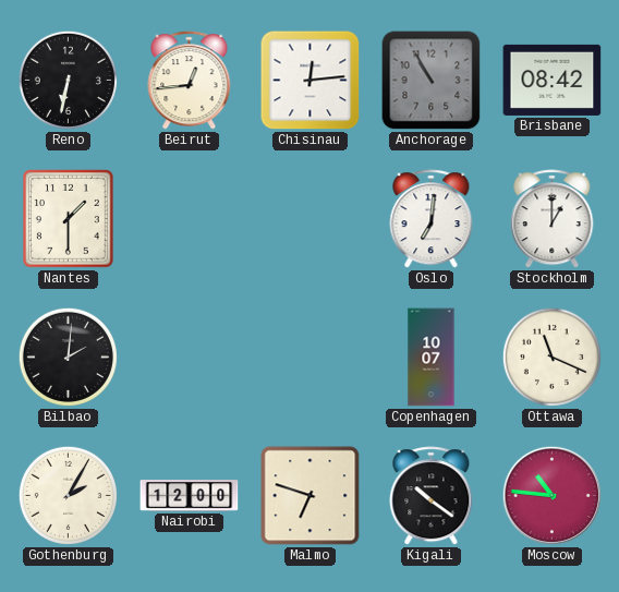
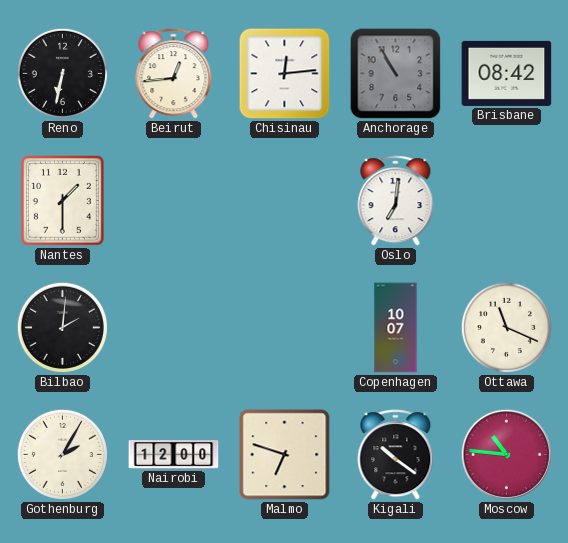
Stockholm: 1:00 -> none
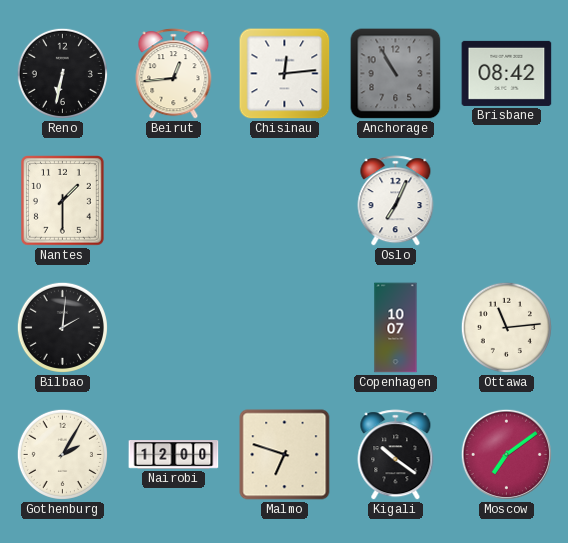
Oslo: 7:01 -> 7:04
Ottawa: 11:19 -> 11:14
Moscow: 10:46 -> 7:09
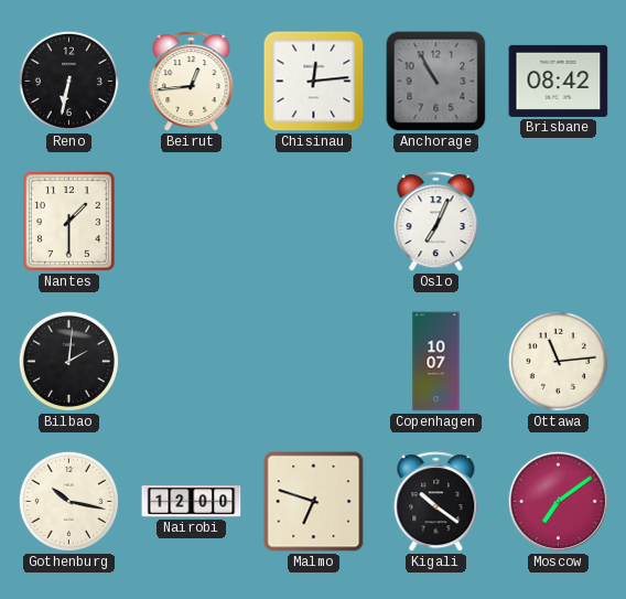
Gothenburg: 2:05 -> 10:17
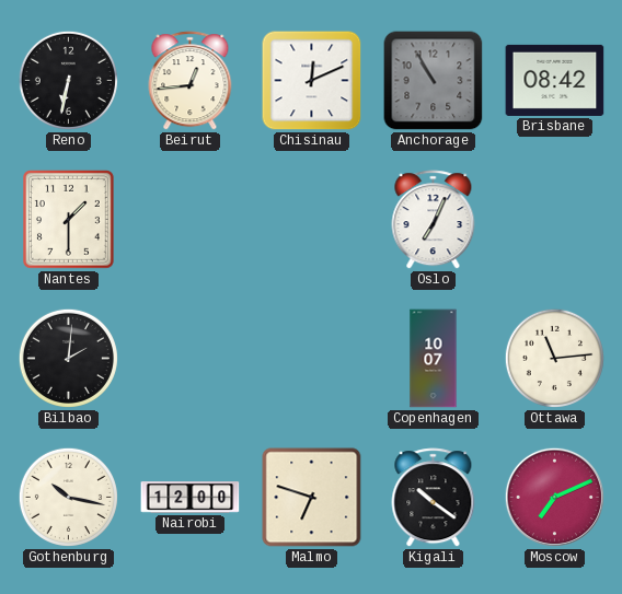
Chisinau: 12:14 -> 12:11
Moscow: 7:09 -> 7:11
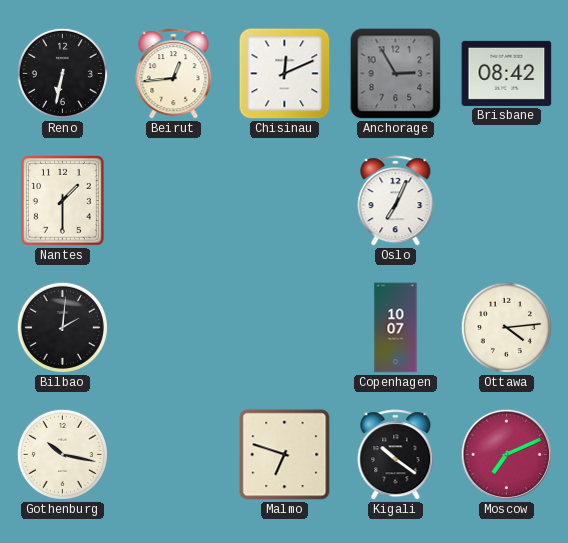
Anchorage: 10:55 -> 2:55
Ottawa: 11:14 -> 4:14
Nairobi: 12:00 -> none
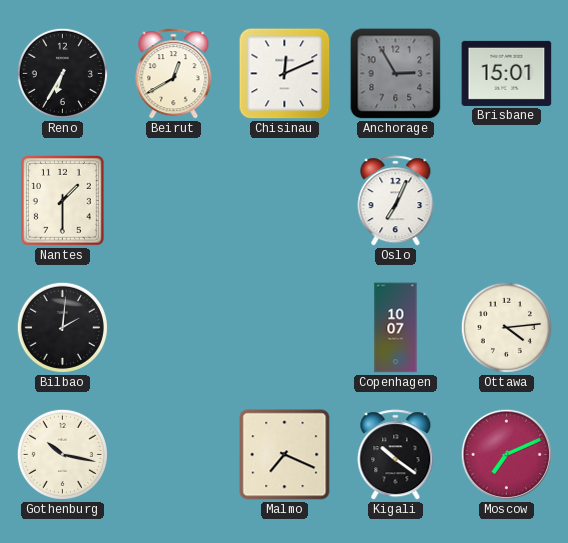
Reno: 6:32 -> 6:35
Beirut: 12:44 -> 12:40
Brisbane: 08:42 -> 15:01
Malmo: 6:48 -> 7:19
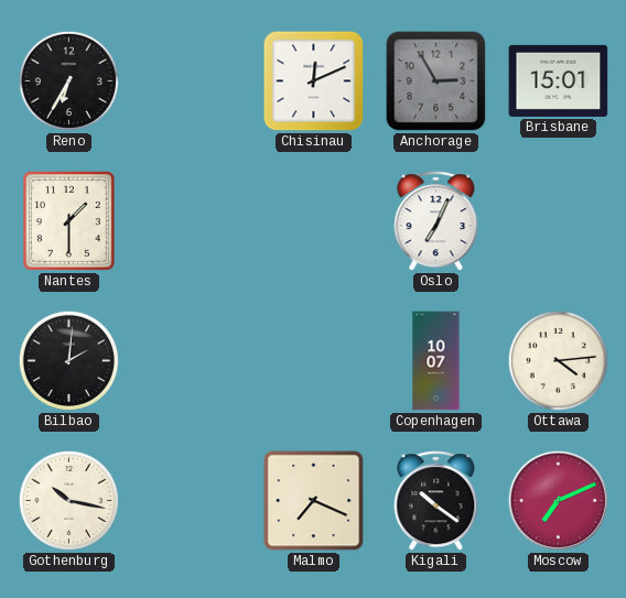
Beirut: 12:40 -> none
